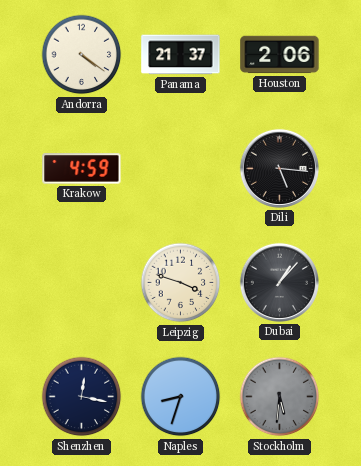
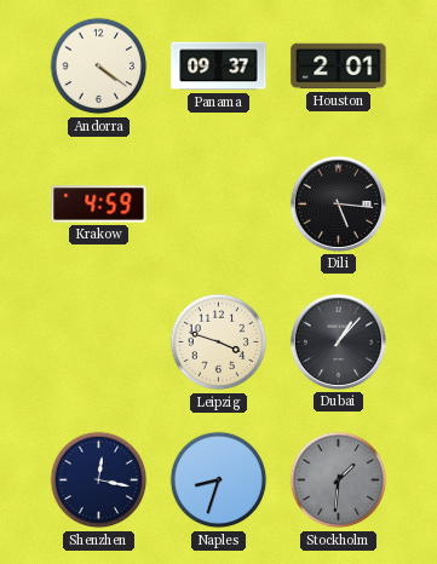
Panama: 21:37 -> 09:37
Houston: 2:06 -> 2:01
Stockholm: 5:31 -> 1:31
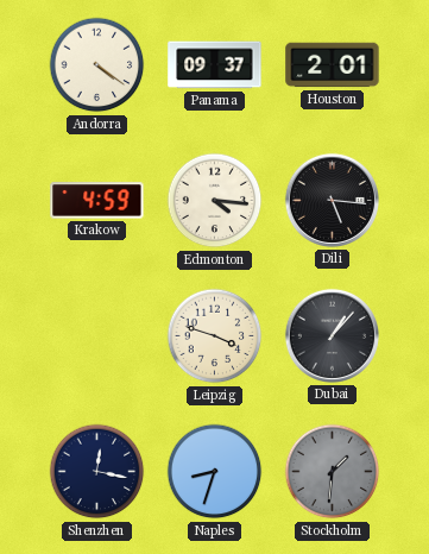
Edmonton: none -> 4:16
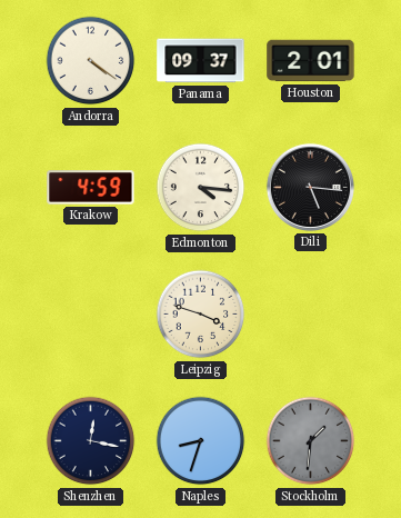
Dubai: 1:07 -> none
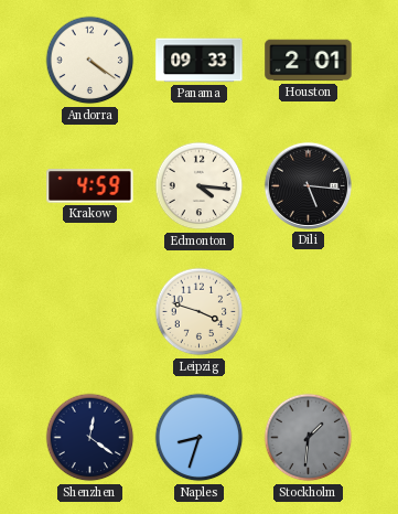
Panama: 09:37 -> 09:33
Shenzhen: 12:17 -> 12:21
